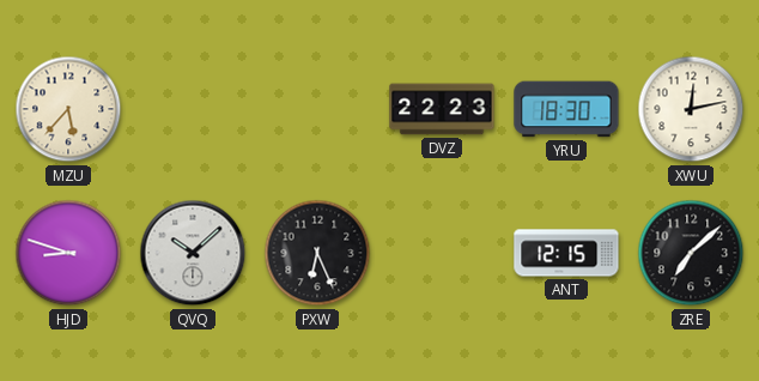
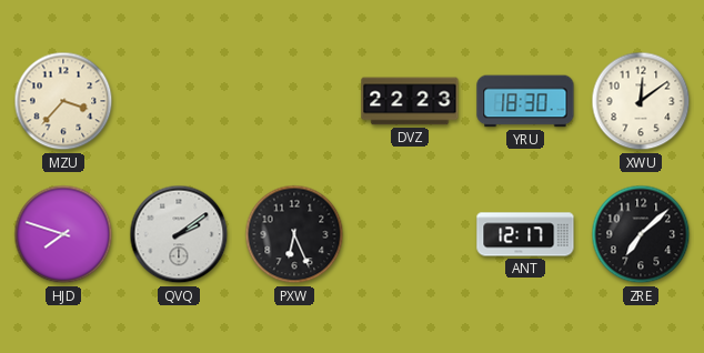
MZU: 5:37 -> 3:37
XWU: 12:13 -> 12:09
HJD: 8:48 -> 7:48
QVQ: 10:08 -> 2:09
ANT: 12:15 -> 12:17
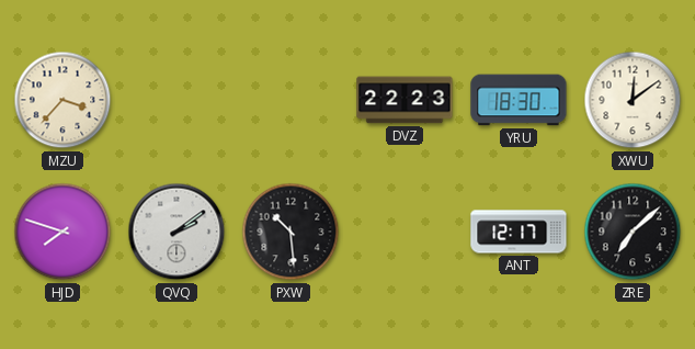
PXW: 6:26 -> 10:29
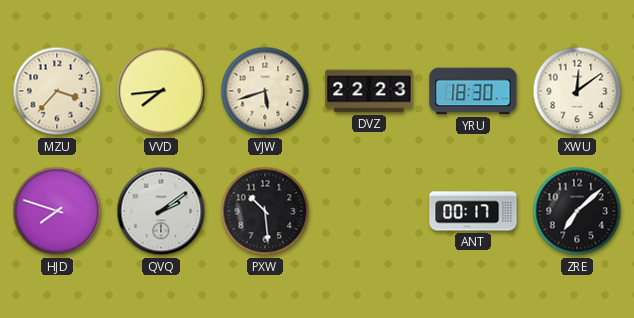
VVD: none -> 7:44
VJW: none -> 5:42
ANT: 12:17 -> 00:17
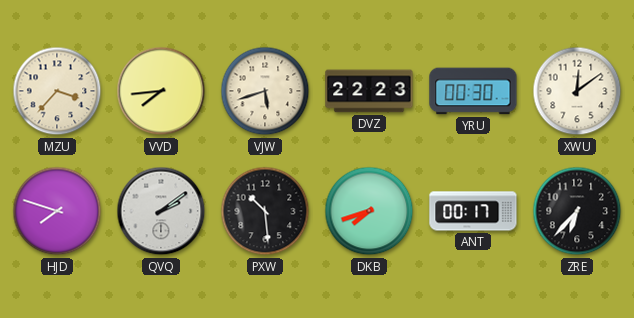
YRU: 18:30 -> 00:30
DKB: none -> 7:42
ZRE: 7:08 -> 6:37
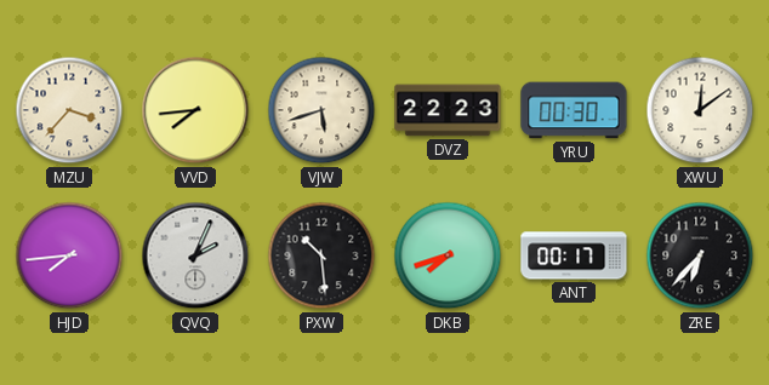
HJD: 7:48 -> 7:44
QVQ: 2:09 -> 2:04
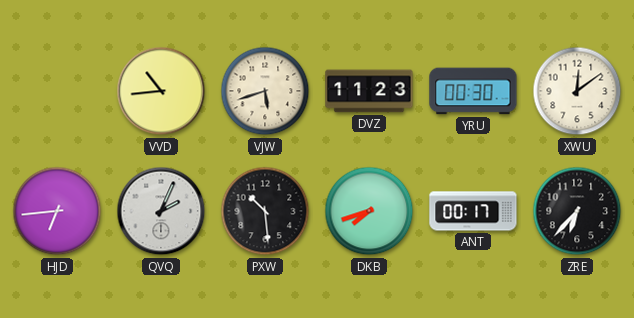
MZU: 3:37 -> none
VVD: 7:44 -> 10:44
DVZ: 22:23 -> 11:23
HJD: 7:44 -> 6:44
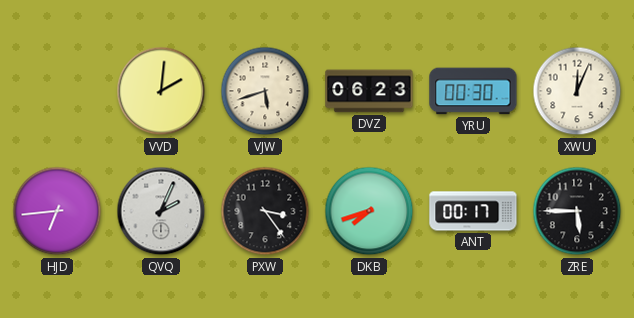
VVD: 10:44 -> 2:01
DVZ: 11:23 -> 06:23
XWU: 12:09 -> 12:04
PXW: 10:29 -> 3:24
ZRE: 6:37 -> 5:45
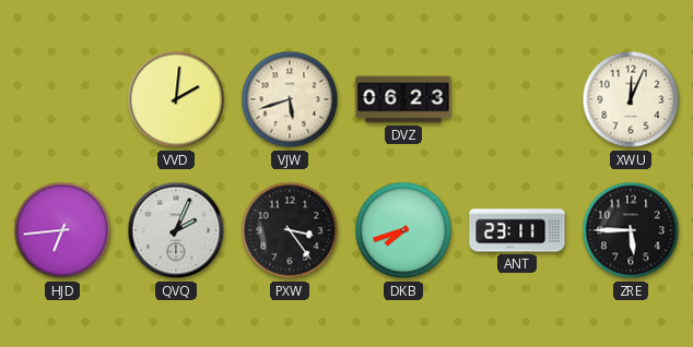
YRU: 00:30 -> none
ANT: 00:17 -> 23:11
